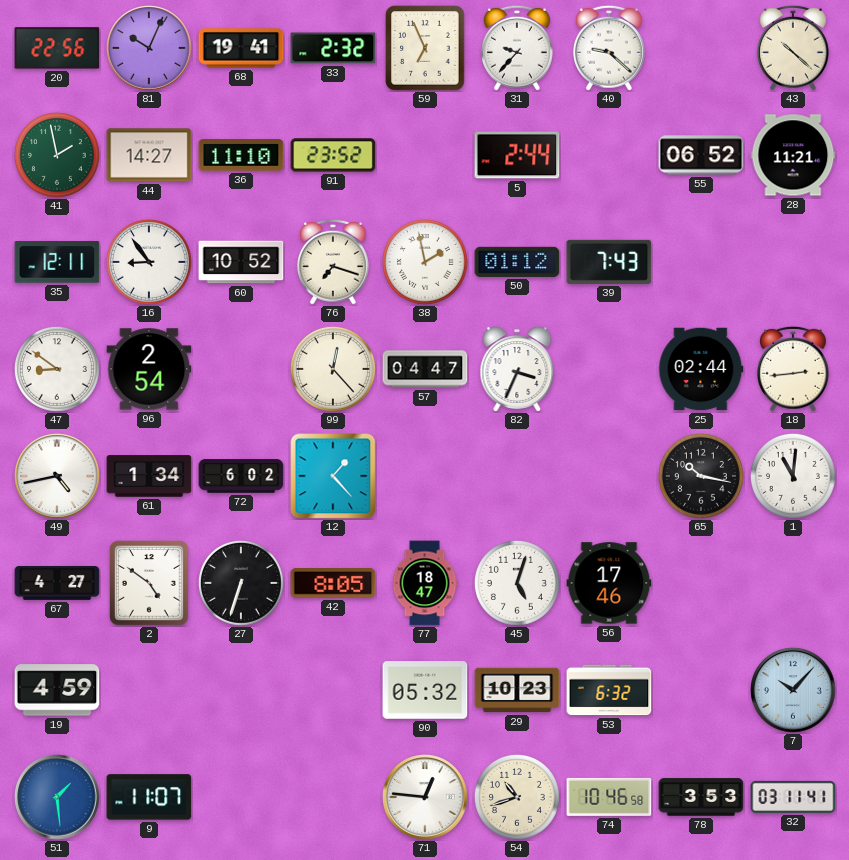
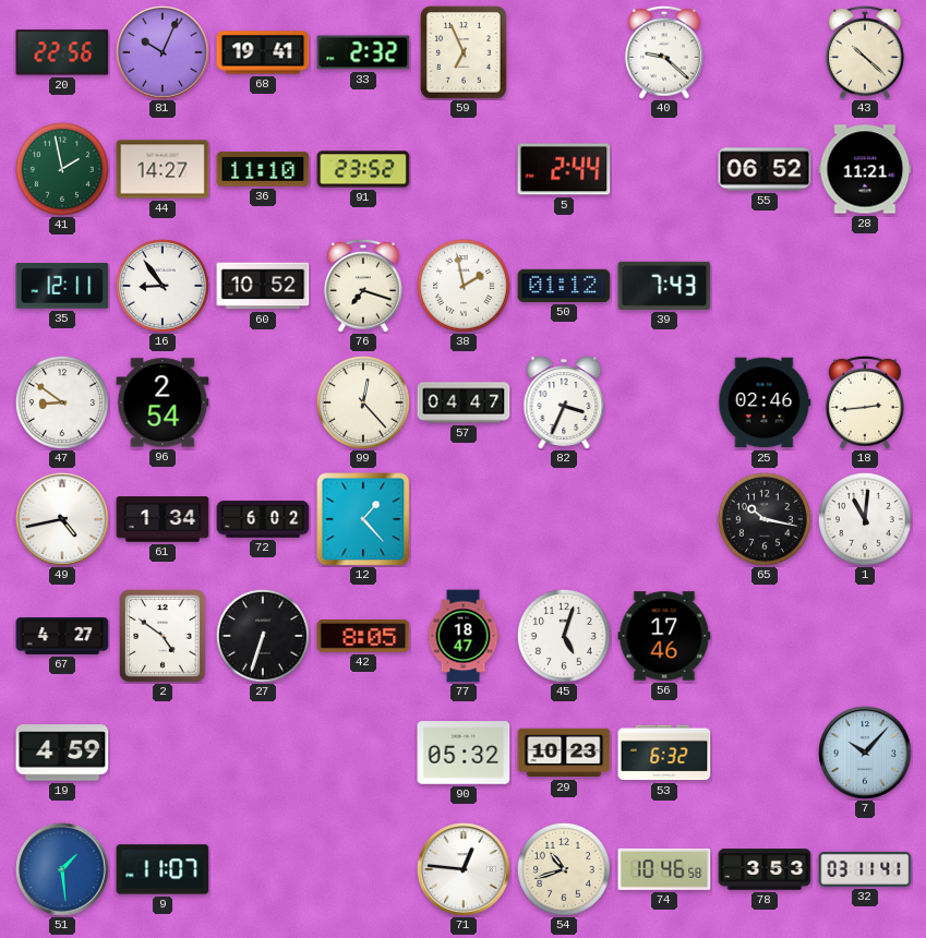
31: 9:37 -> none
25: 02:44 -> 02:46
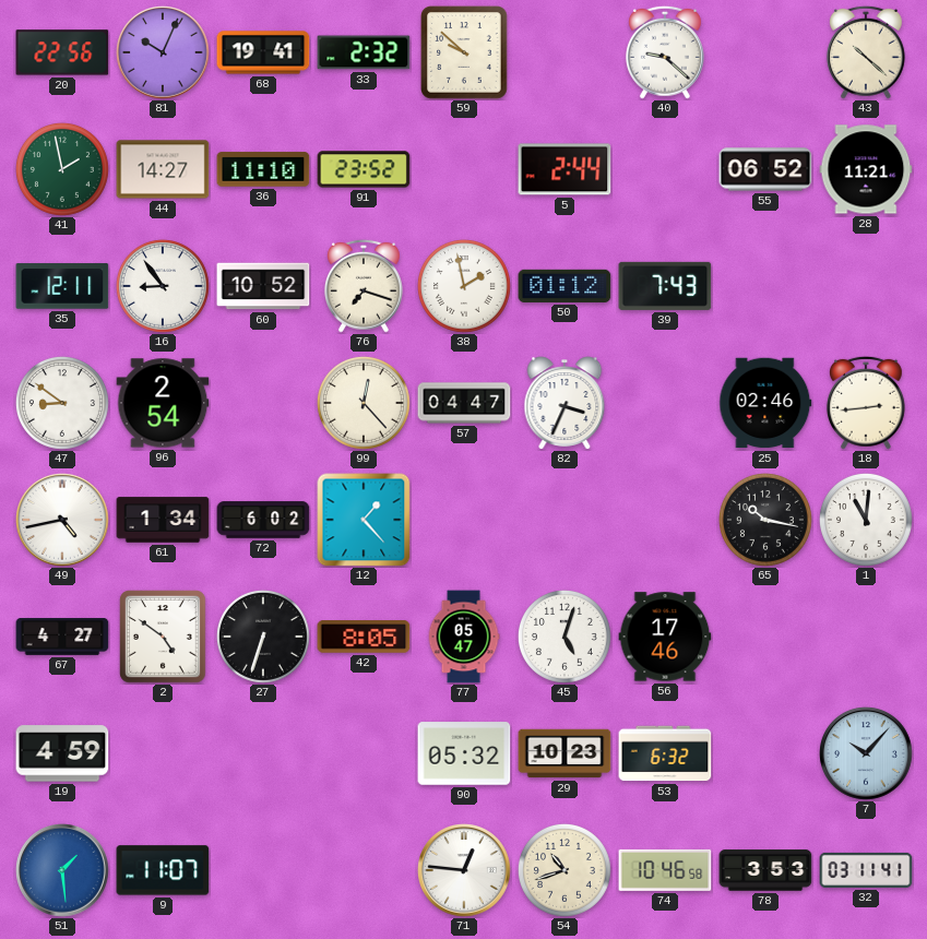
59: 6:56 -> 9:52
77: 18:47 -> 05:47
